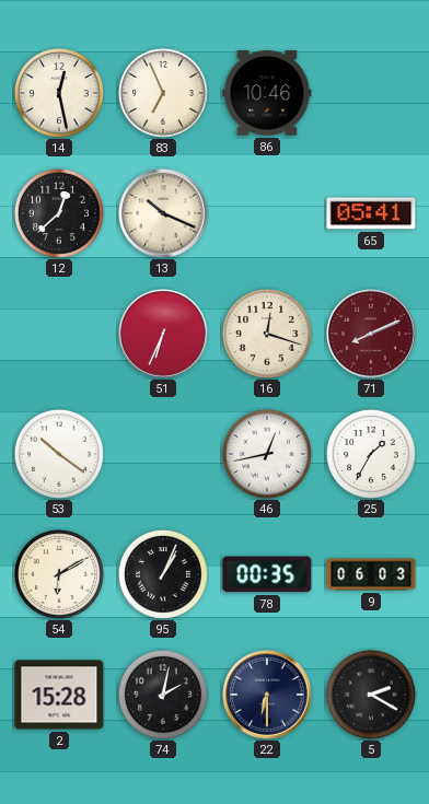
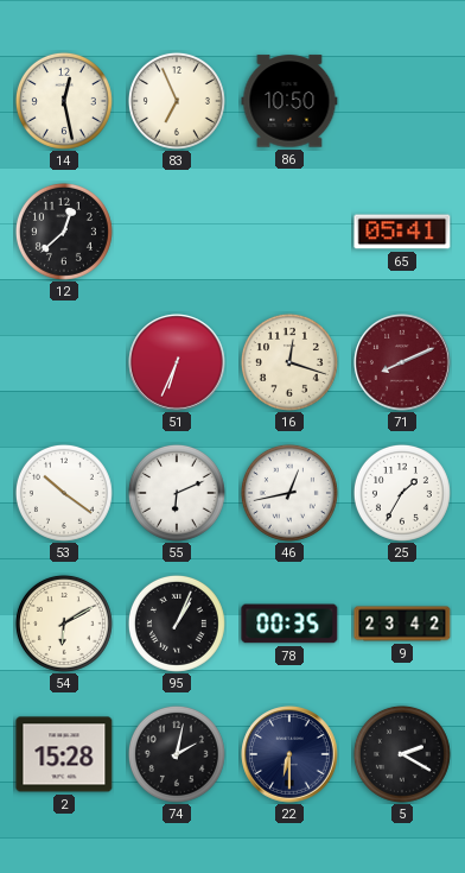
86: 10:46 -> 10:50
13: 10:19 -> none
55: none -> 6:11
9: 06:03 -> 23:42
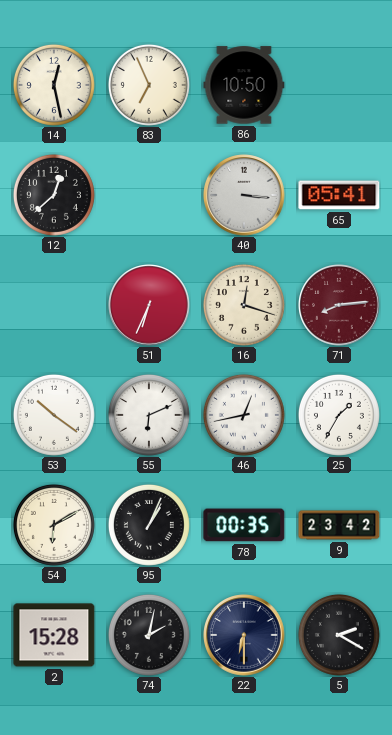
40: none -> 3:16
71: 8:11 -> 8:14
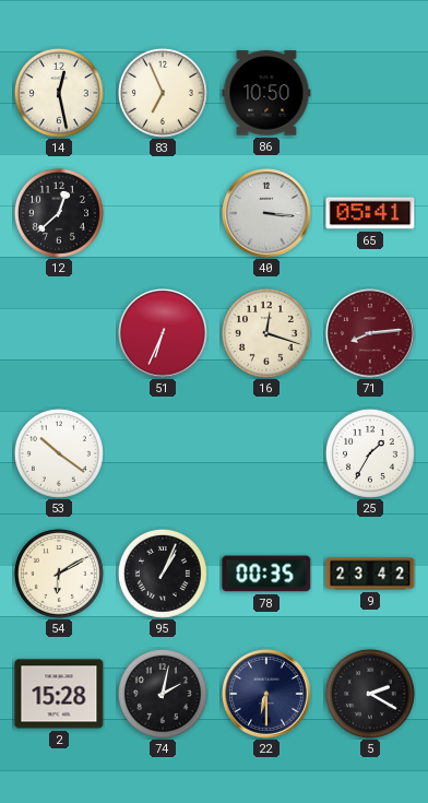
55: 6:11 -> none
46: 12:43 -> none
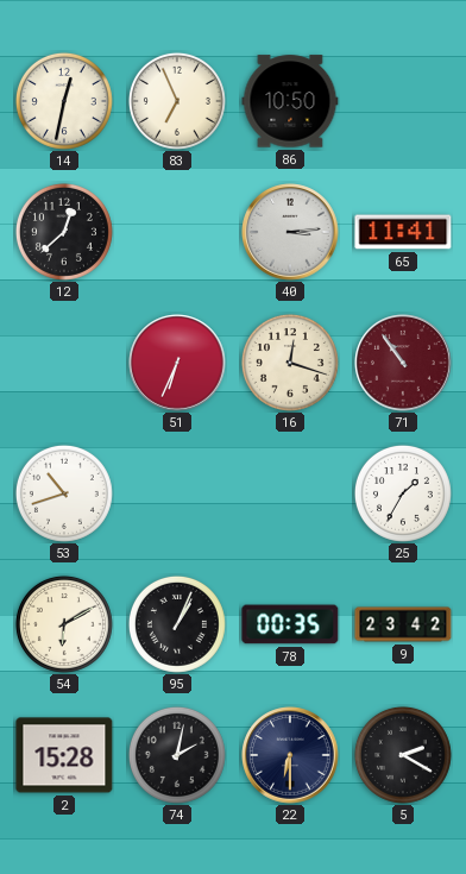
14: 12:28 -> 12:32
40: 3:16 -> 3:14
65: 05:41 -> 11:41
71: 8:14 -> 10:54
53: 10:21 -> 10:42
